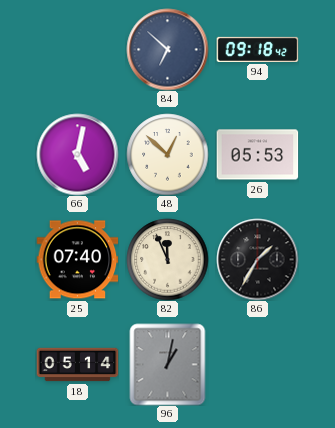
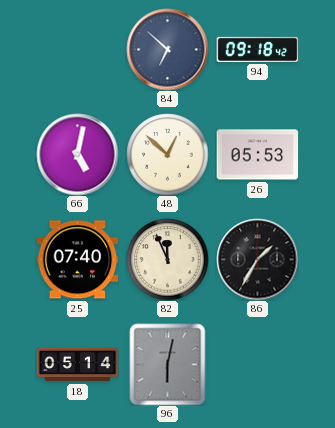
96: 1:02 -> 6:02
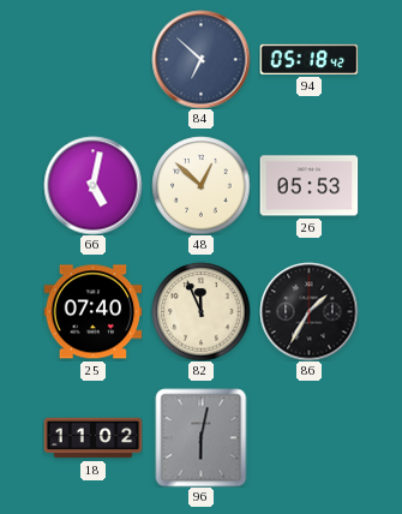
94: 09:18 -> 05:18
18: 05:14 -> 11:02
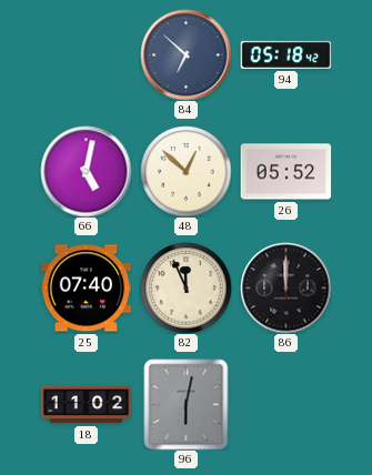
26: 05:53 -> 05:52
86: 1:35 -> 12:00
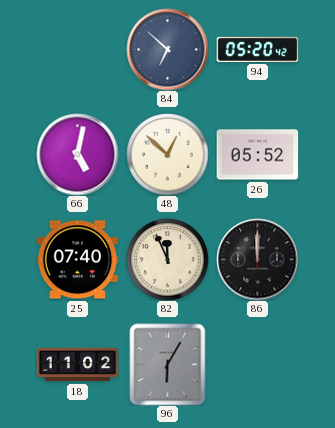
94: 05:18 -> 05:20
96: 6:02 -> 6:05
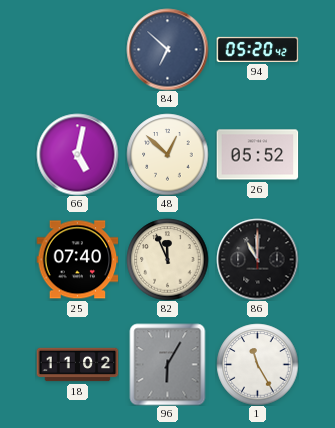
86: 12:00 -> 11:00
1: none -> 11:25
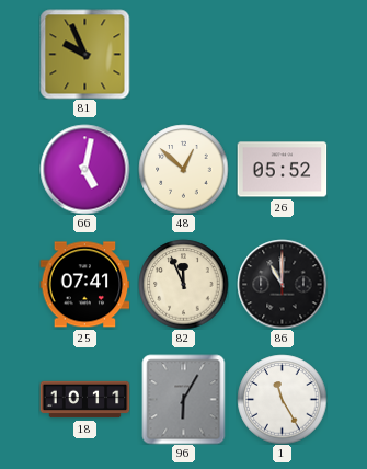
81: none -> 9:56
84: 6:52 -> none
94: 05:20 -> none
25: 07:40 -> 07:41
18: 11:02 -> 10:11
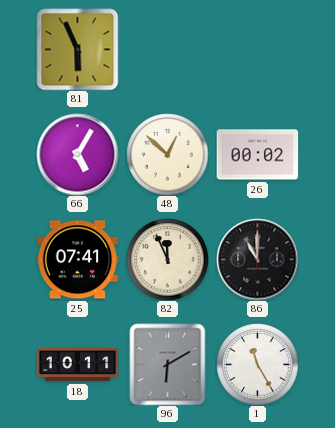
81: 9:56 -> 5:56
66: 5:02 -> 5:05
26: 05:52 -> 00:02
96: 6:05 -> 6:10
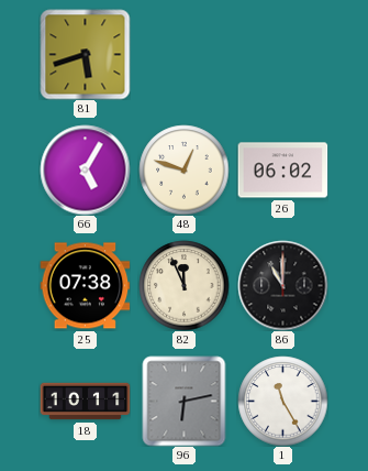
81: 5:56 -> 5:42
48: 12:52 -> 12:48
26: 00:02 -> 06:02
25: 07:41 -> 07:38
96: 6:10 -> 6:13
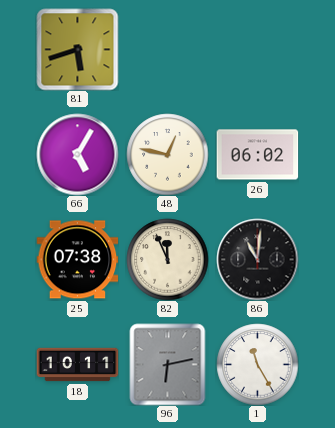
48: 12:48 -> 12:47
86: 11:00 -> 11:01
